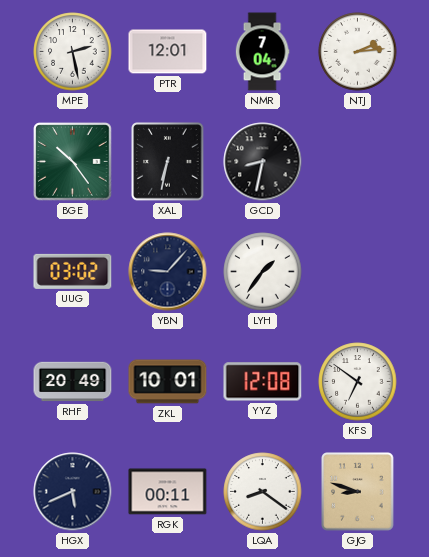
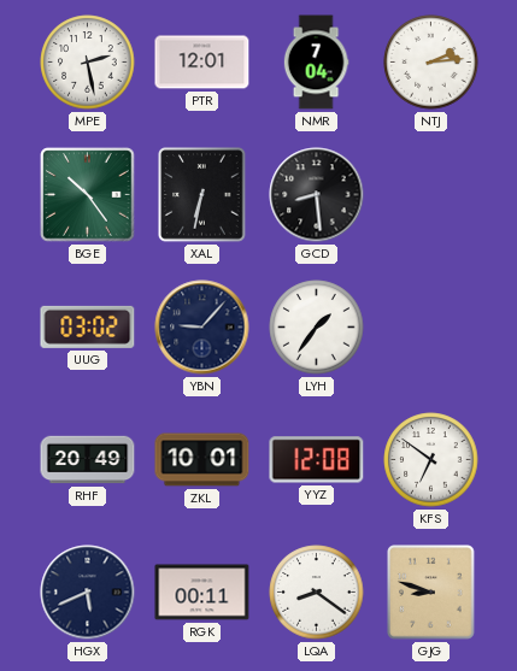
GCD: 8:32 -> 8:29
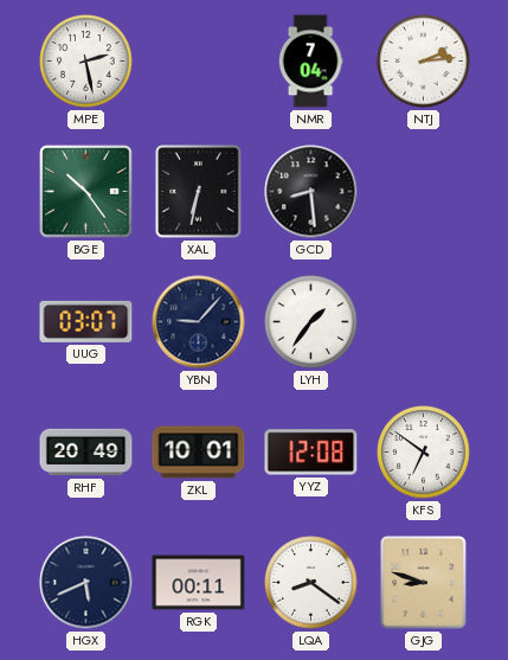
PTR: 12:01 -> none
UUG: 03:02 -> 03:07
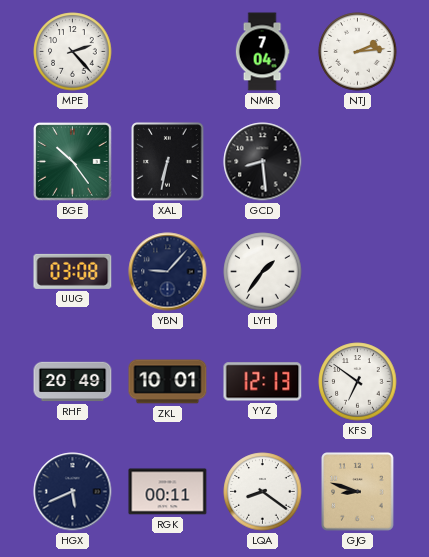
MPE: 2:28 -> 2:23
UUG: 03:07 -> 03:08
YYZ: 12:08 -> 12:13
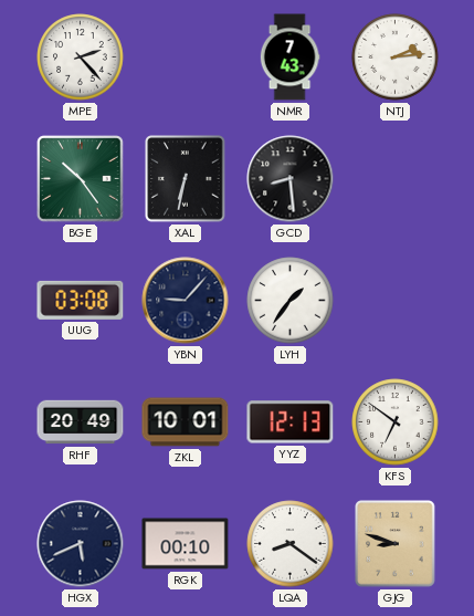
NMR: 7:04 -> 7:43
RGK: 00:11 -> 00:10
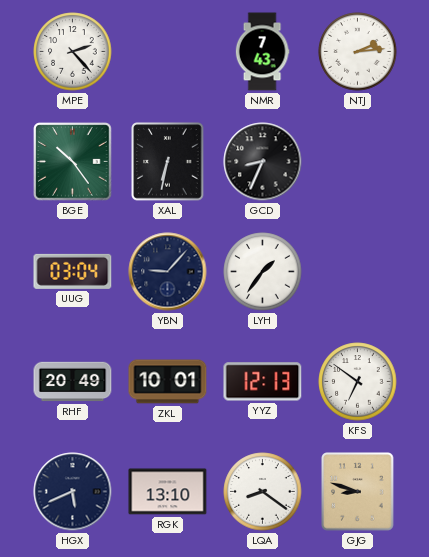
GCD: 8:29 -> 8:34
UUG: 03:08 -> 03:04
RGK: 00:10 -> 13:10
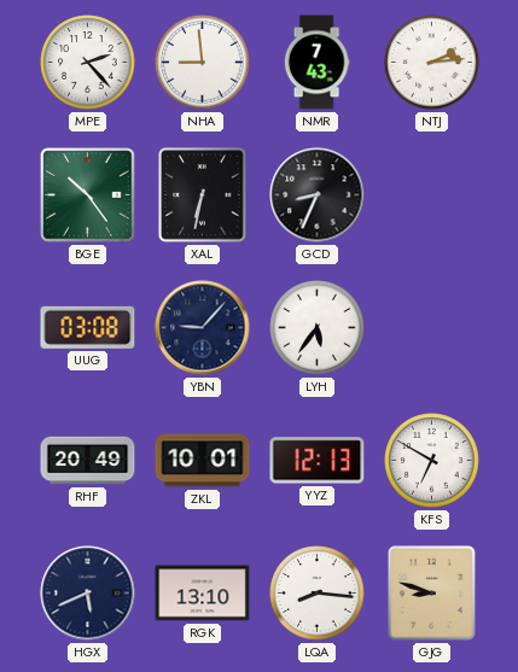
NHA: none -> 8:59
UUG: 03:04 -> 03:08
LYH: 1:36 -> 5:36
KFS: 6:51 -> 6:50
LQA: 8:21 -> 8:16
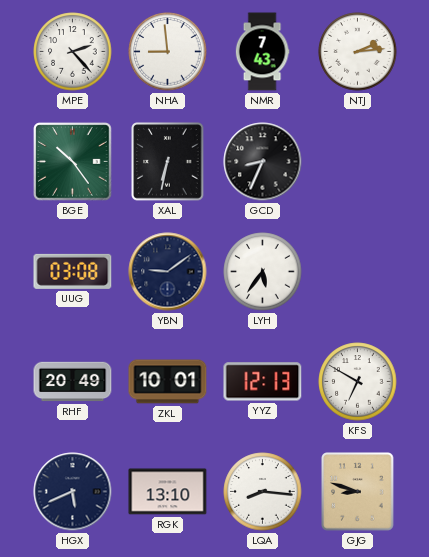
YBN: 9:07 -> 9:09
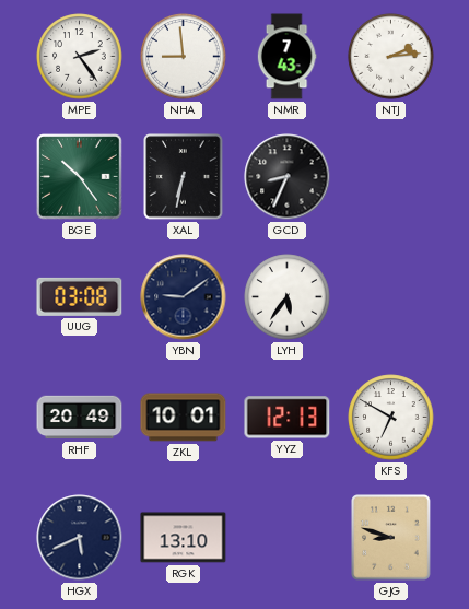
MPE: 2:23 -> 2:24
LQA: 8:16 -> none
